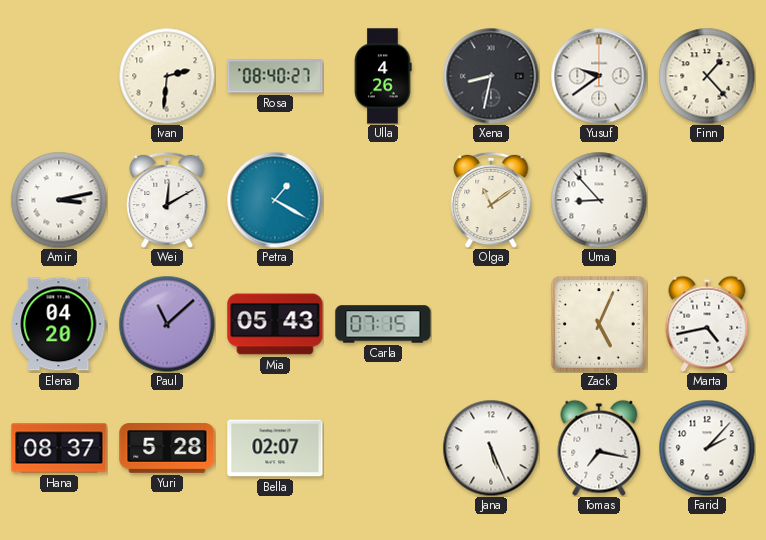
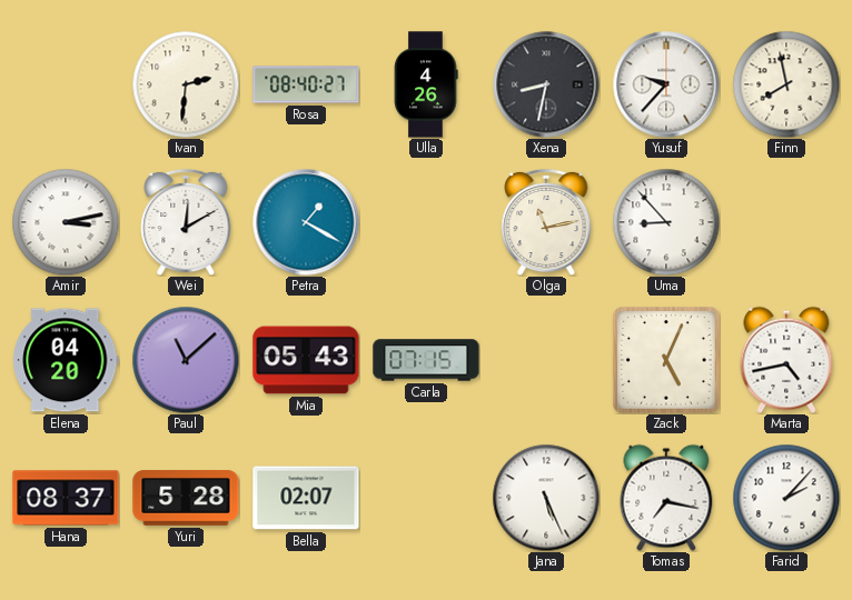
Yusuf: 9:39 -> 9:37
Finn: 1:23 -> 7:58
Olga: 11:09 -> 11:13
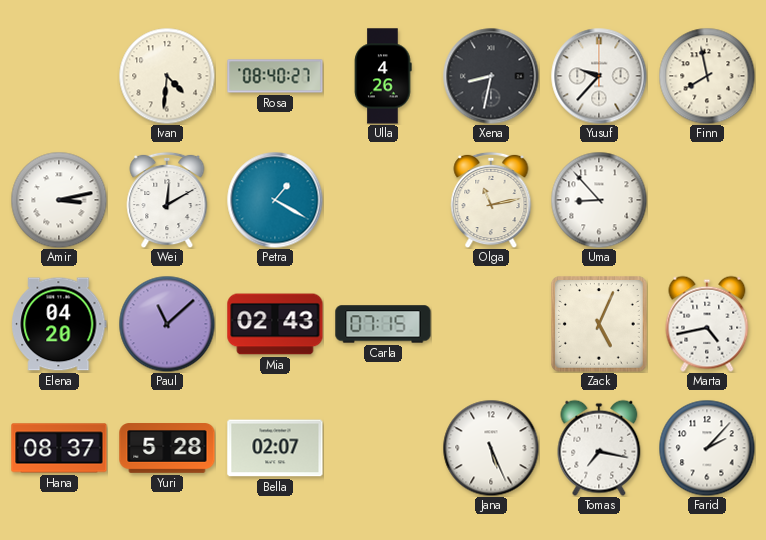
Ivan: 2:31 -> 4:31
Mia: 05:43 -> 02:43
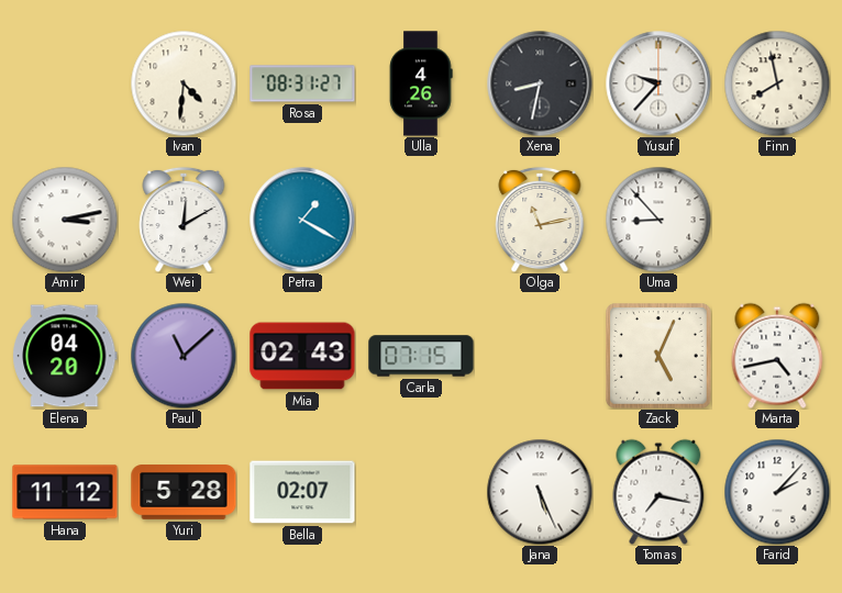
Rosa: 08:40 -> 08:31
Hana: 08:37 -> 11:12
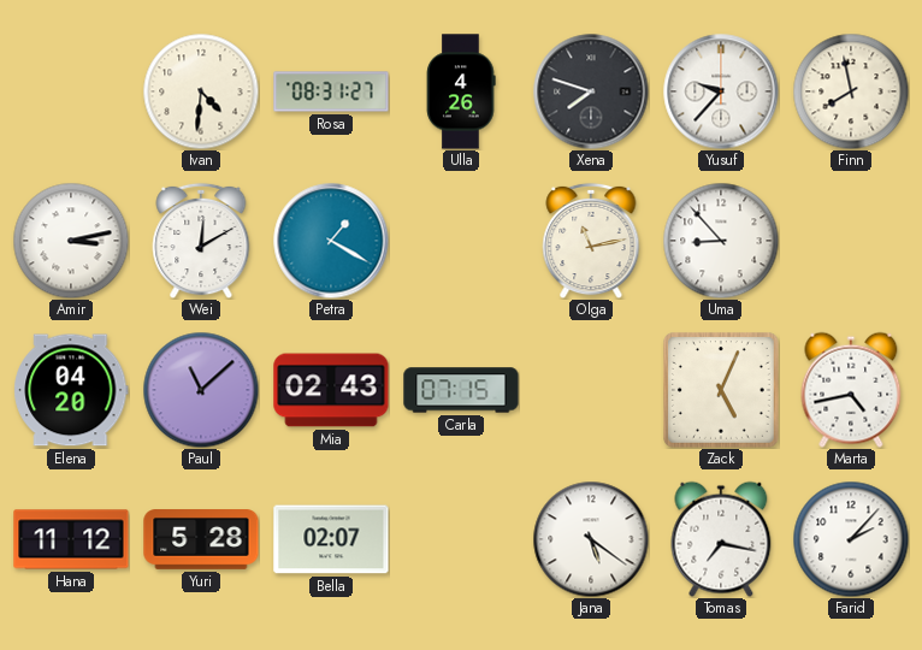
Xena: 8:32 -> 7:48
Jana: 5:26 -> 5:21
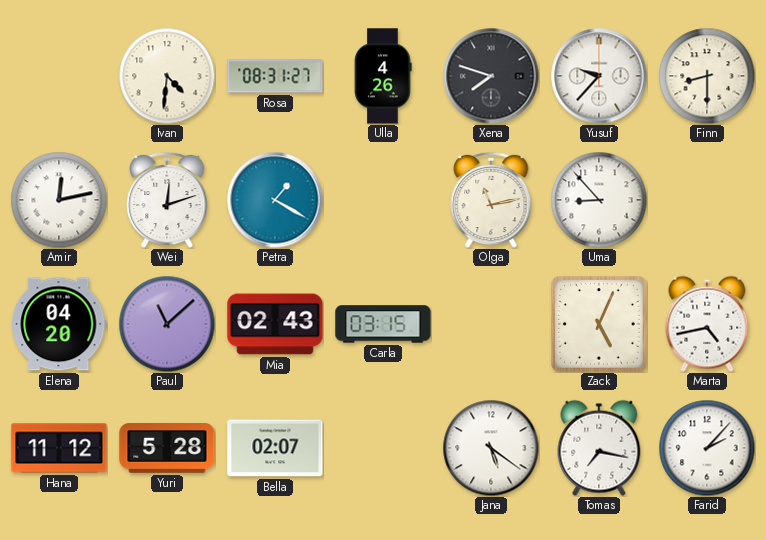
Finn: 7:58 -> 8:30
Amir: 3:13 -> 12:13
Wei: 12:10 -> 12:12
Carla: 07:15 -> 03:15
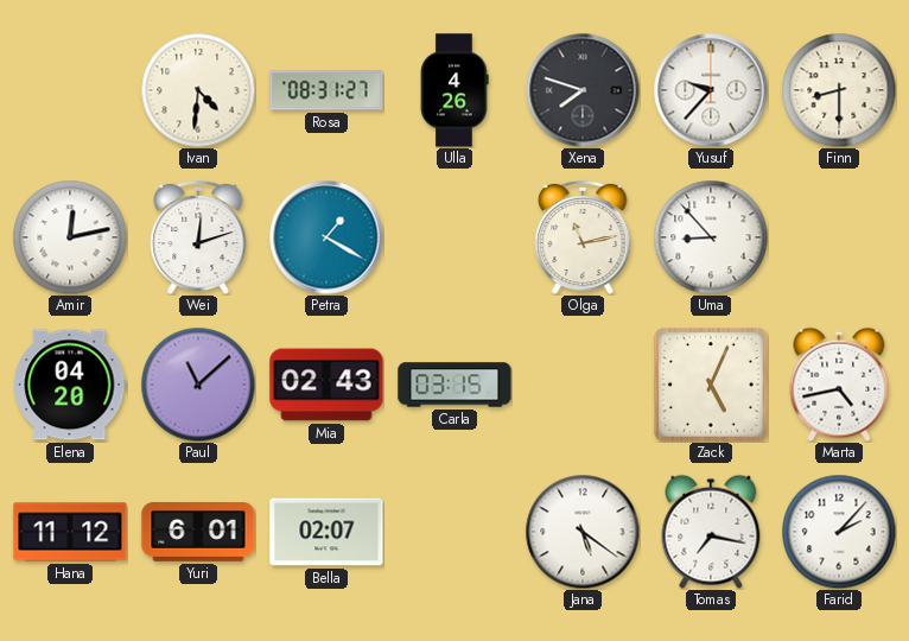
Yuri: 5:28 -> 6:01
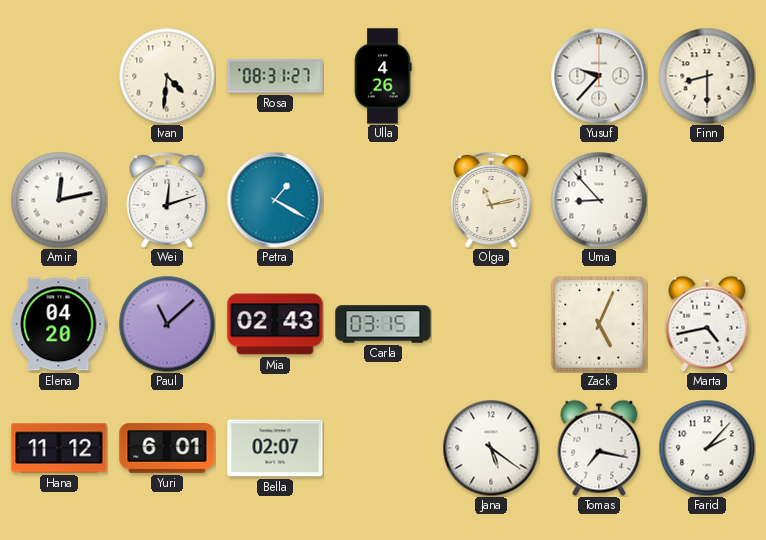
Xena: 7:48 -> none
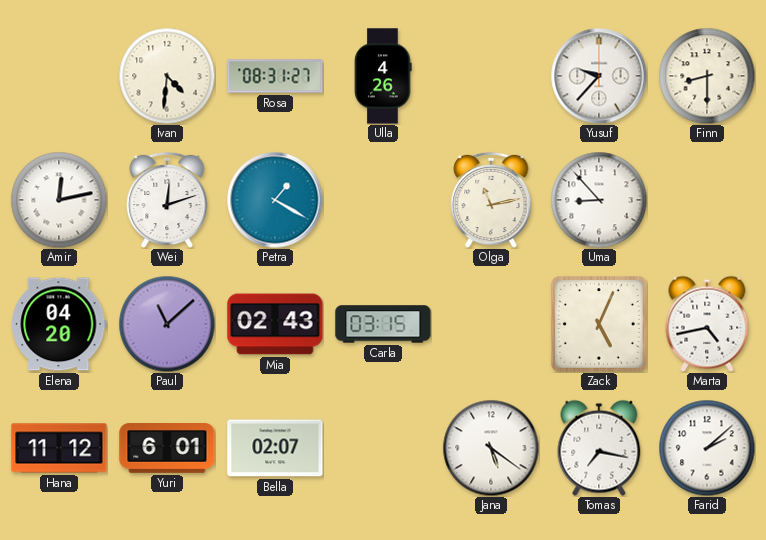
Farid: 2:07 -> 2:08
